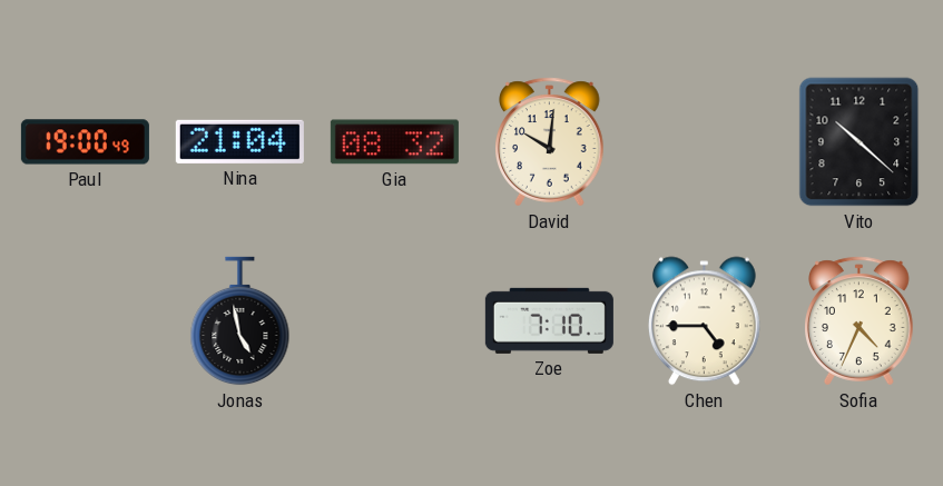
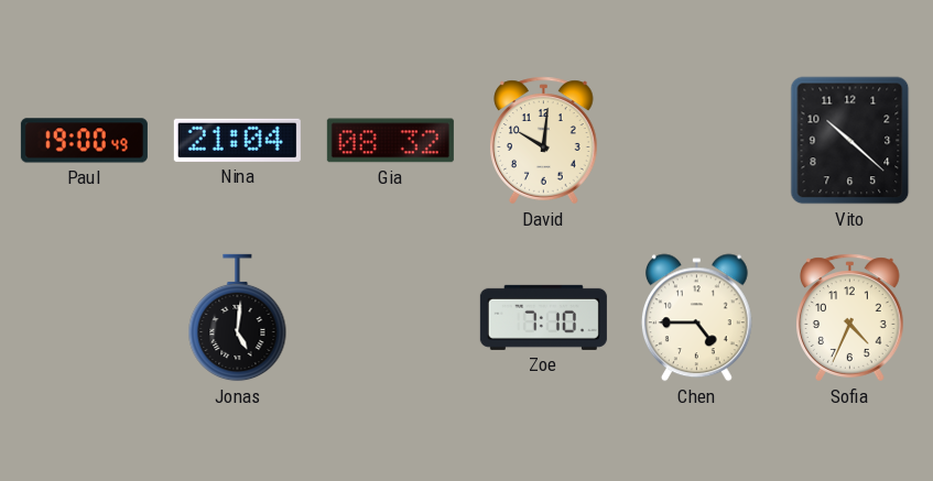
Jonas: 4:58 -> 5:01
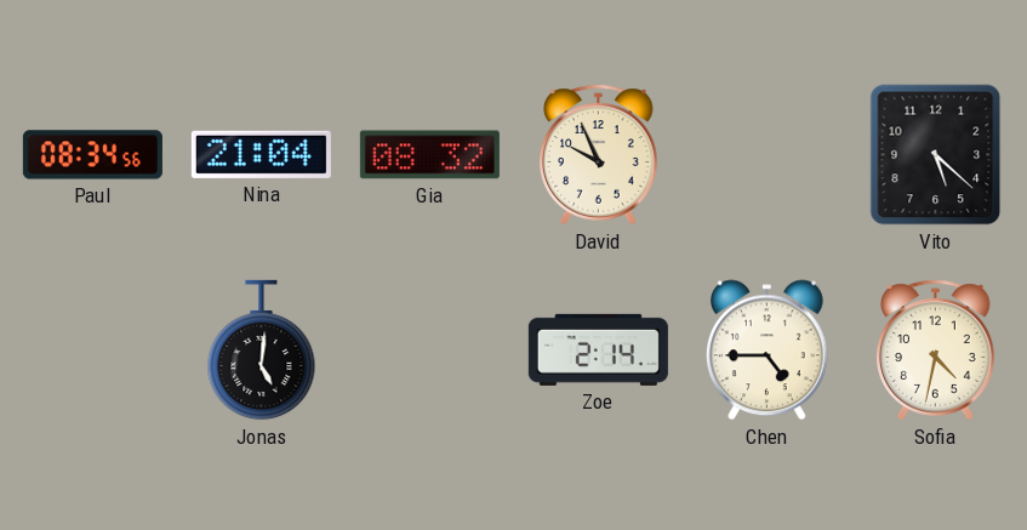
Paul: 19:00 -> 08:34
David: 10:01 -> 9:56
Vito: 10:22 -> 5:22
Zoe: 7:10 -> 2:14
Sofia: 4:34 -> 4:32
